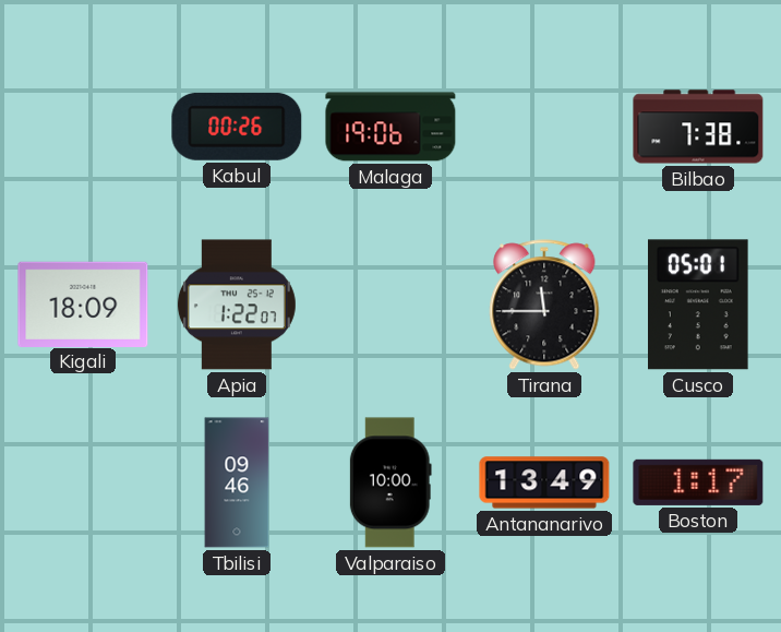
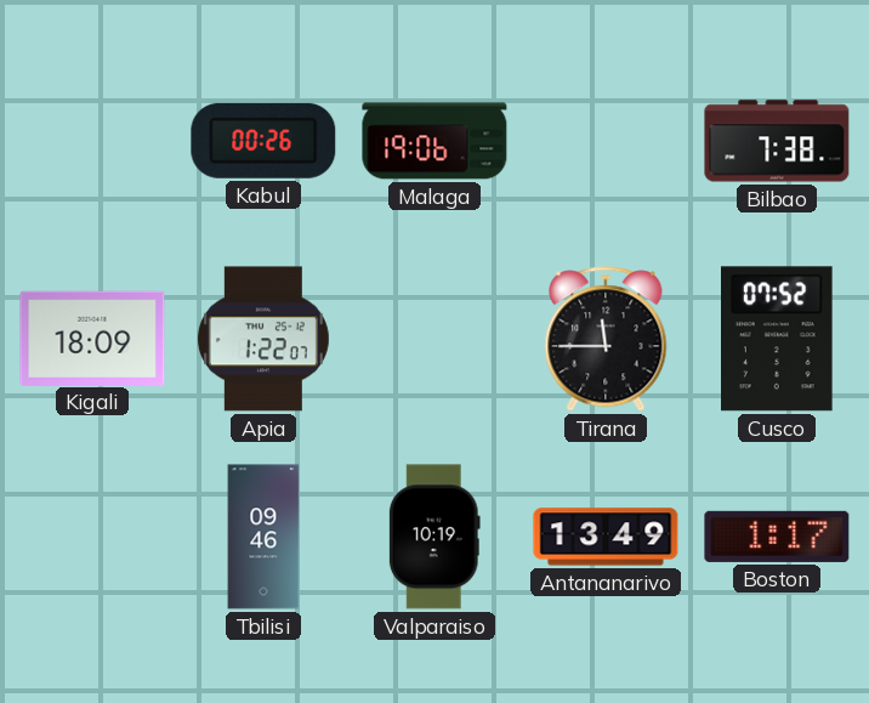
Cusco: 05:01 -> 07:52
Valparaiso: 10:00 -> 10:19
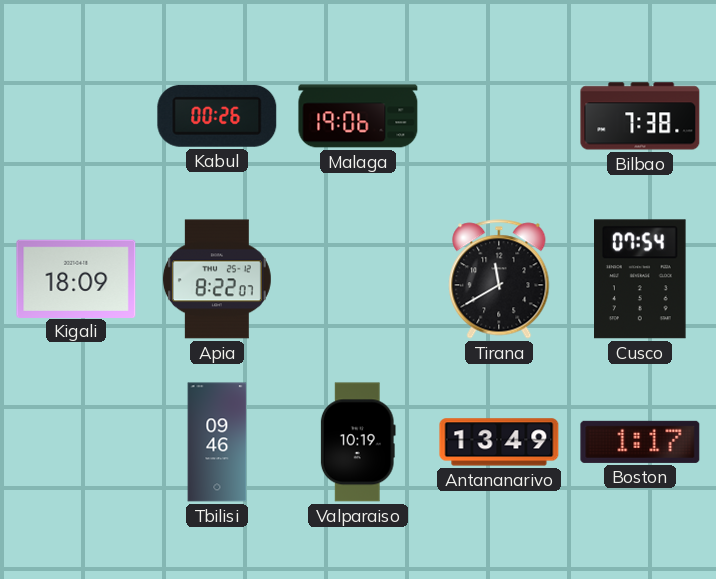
Apia: 1:22 -> 8:22
Tirana: 11:45 -> 11:40
Cusco: 07:52 -> 07:54
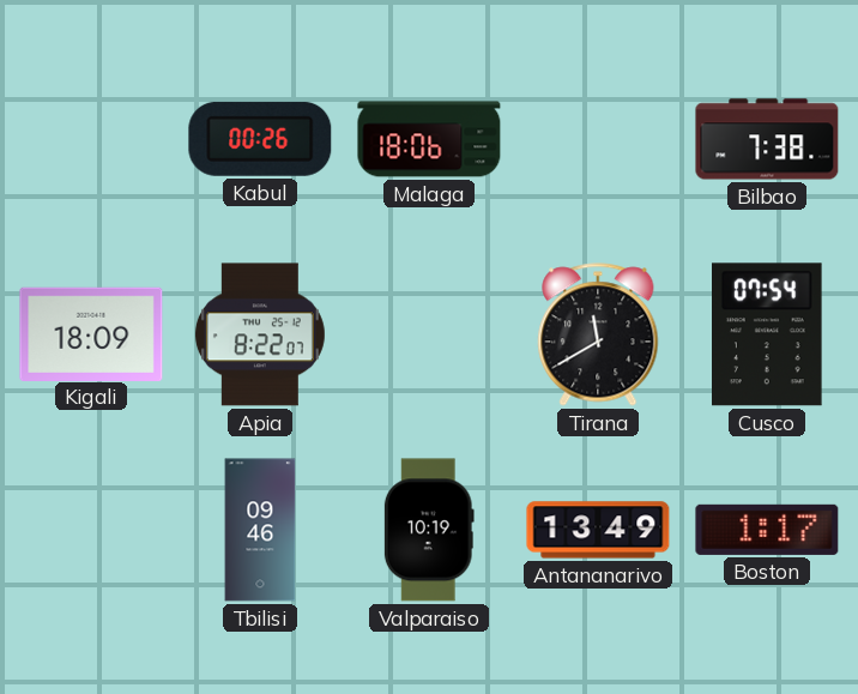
Malaga: 19:06 -> 18:06
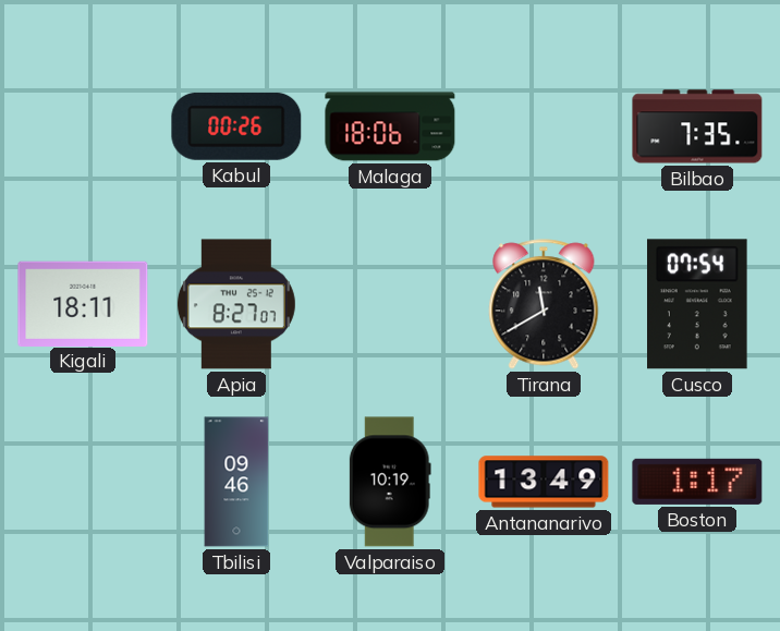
Bilbao: 7:38 -> 7:35
Kigali: 18:09 -> 18:11
Apia: 8:22 -> 8:27
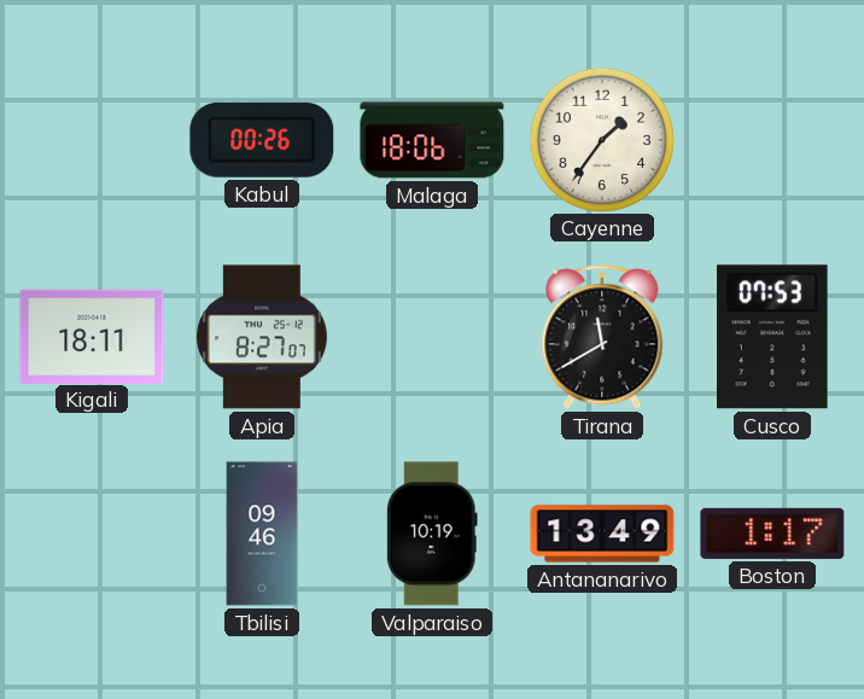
Cayenne: none -> 1:36
Bilbao: 7:35 -> none
Cusco: 07:54 -> 07:53
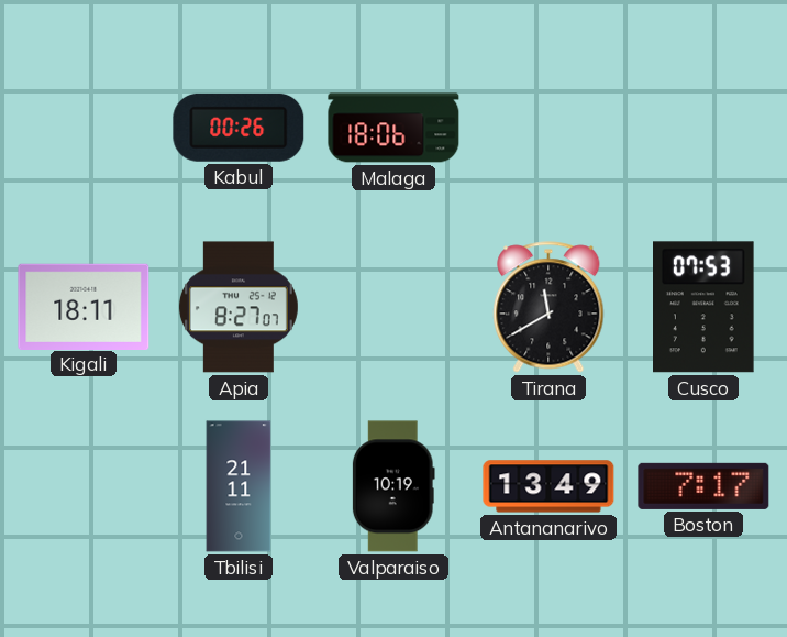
Cayenne: 1:36 -> none
Tbilisi: 09:46 -> 21:11
Boston: 1:17 -> 7:17
